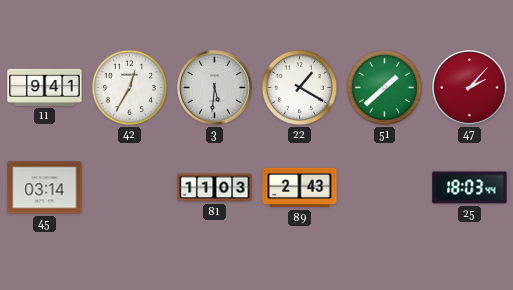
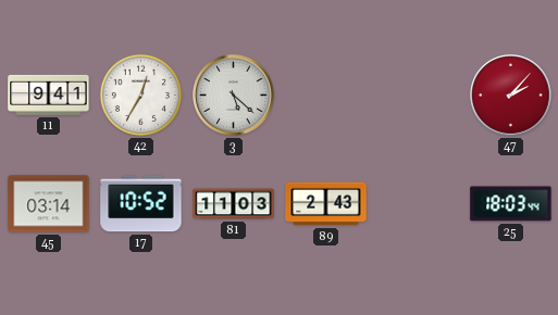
3: 5:31 -> 5:22
22: 1:20 -> none
51: 1:38 -> none
17: none -> 10:52
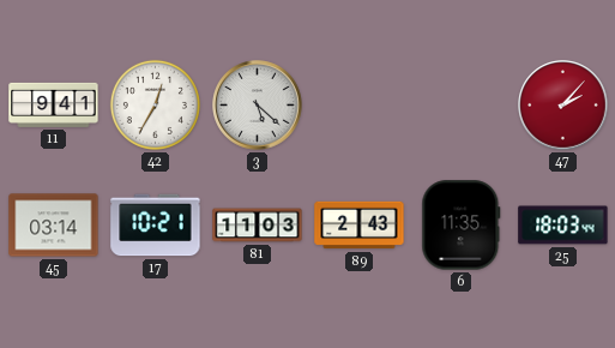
17: 10:52 -> 10:21
6: none -> 11:35
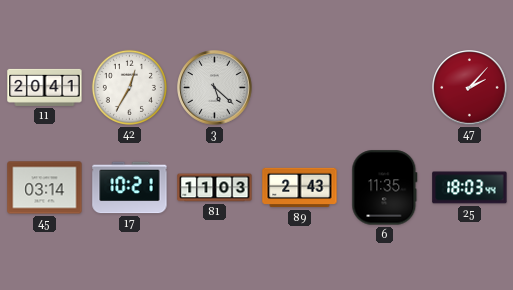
11: 9:41 -> 20:41
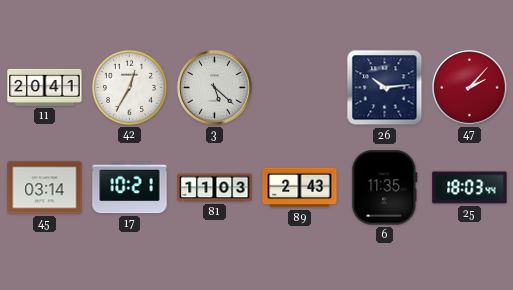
26: none -> 10:14
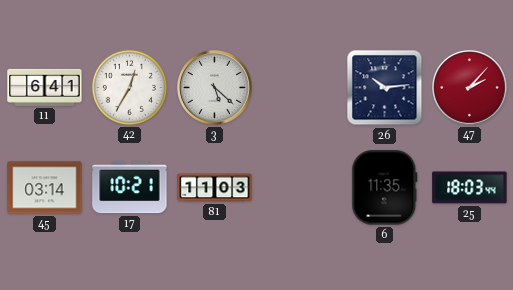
11: 20:41 -> 6:41
89: 2:43 -> none
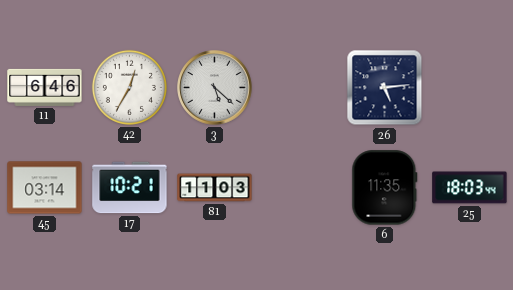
11: 6:41 -> 6:46
26: 10:14 -> 5:14
47: 2:07 -> none
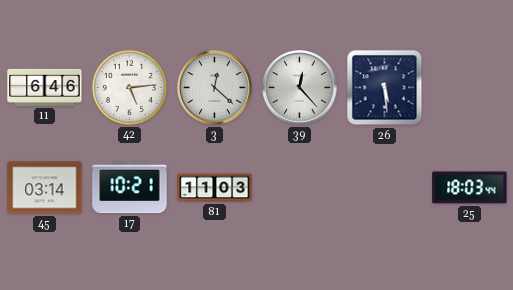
42: 12:35 -> 5:14
3: 5:22 -> 12:22
39: none -> 12:23
26: 5:14 -> 5:29
6: 11:35 -> none
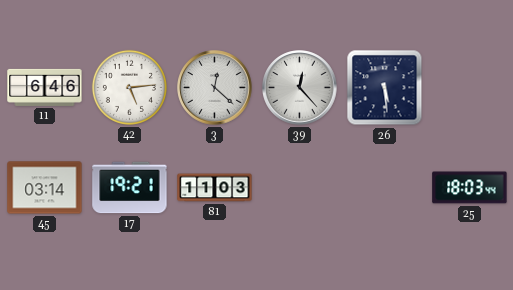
17: 10:21 -> 19:21
